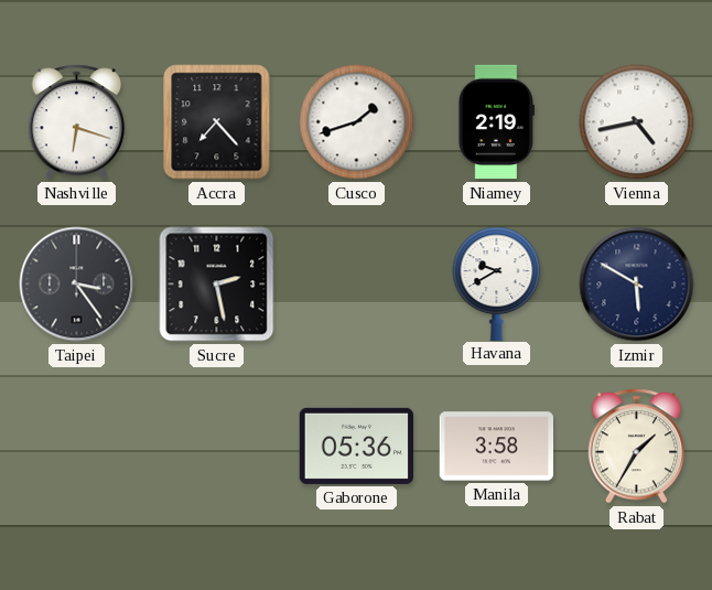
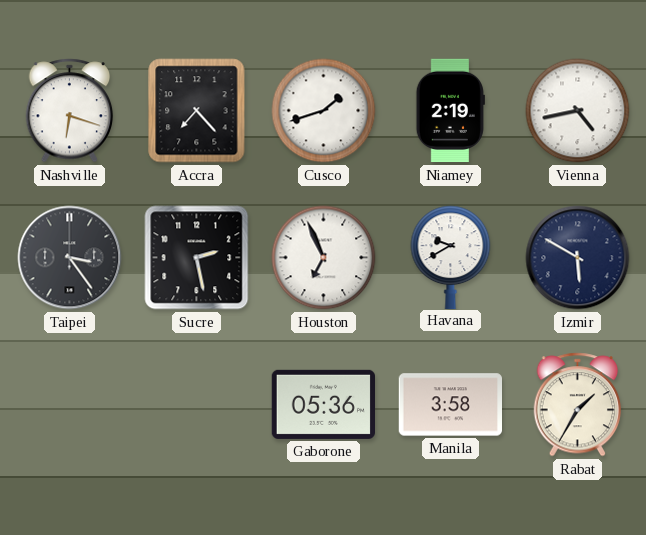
Houston: none -> 6:56
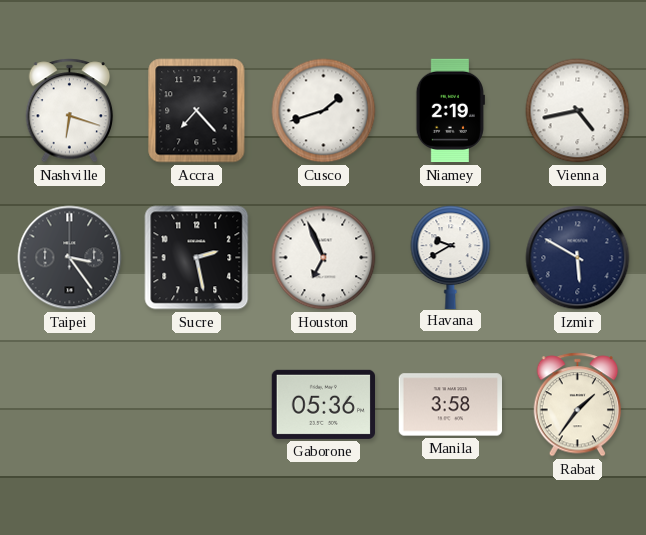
Rabat: 1:35 -> 1:36
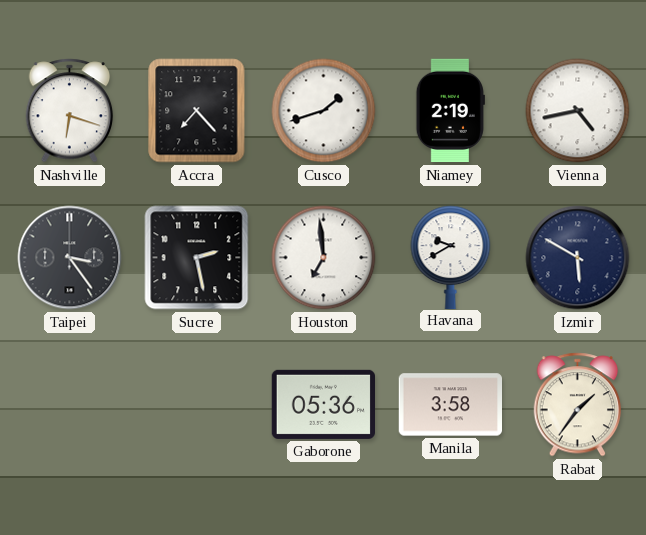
Houston: 6:56 -> 6:59
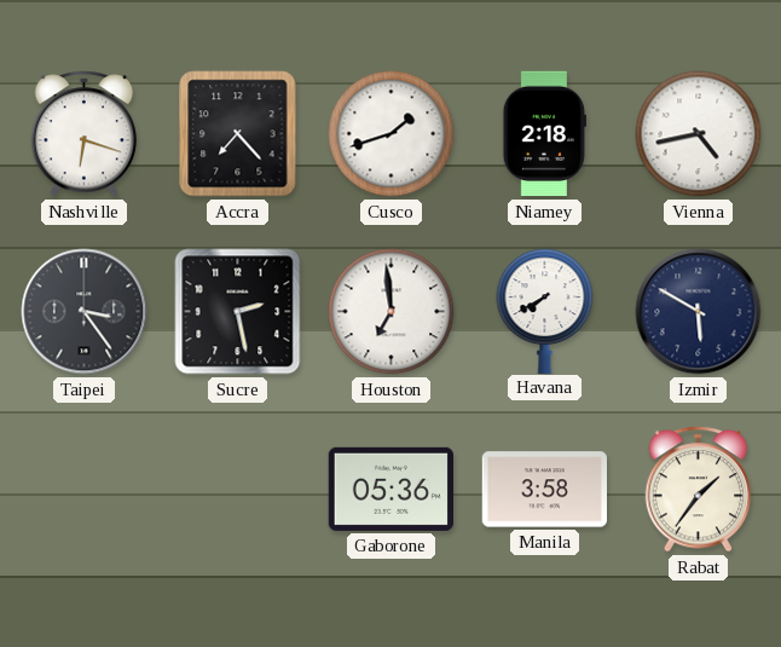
Niamey: 2:19 -> 2:18
Havana: 9:40 -> 7:40
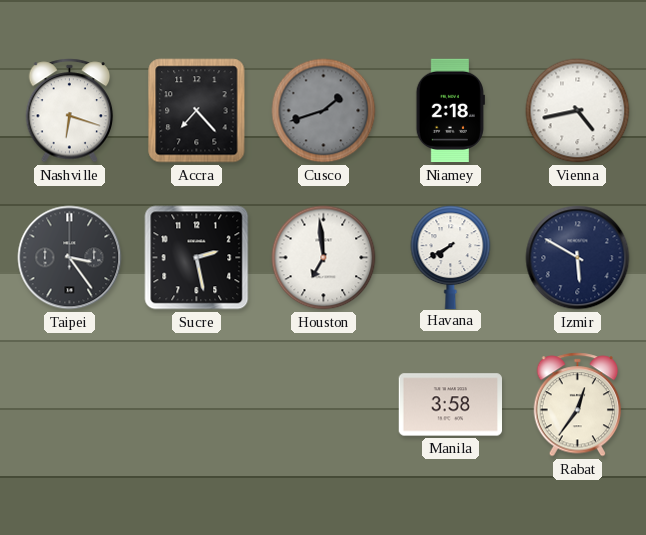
Cusco dial: white -> grey
Gaborone: 05:36 -> none
Rabat: 1:36 -> 12:36
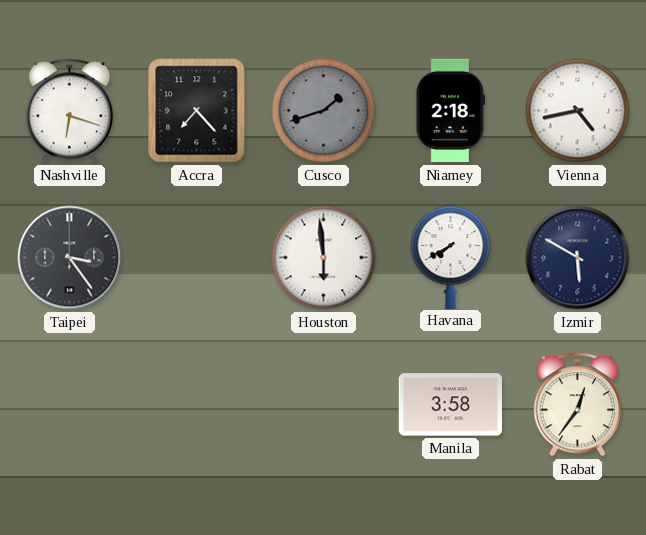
Sucre: 2:28 -> none
Houston: 6:59 -> 5:59
